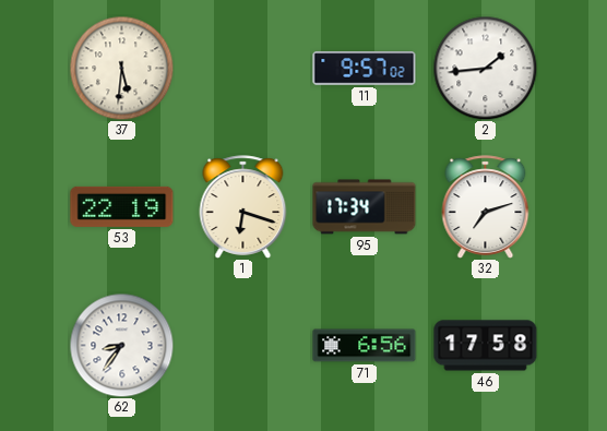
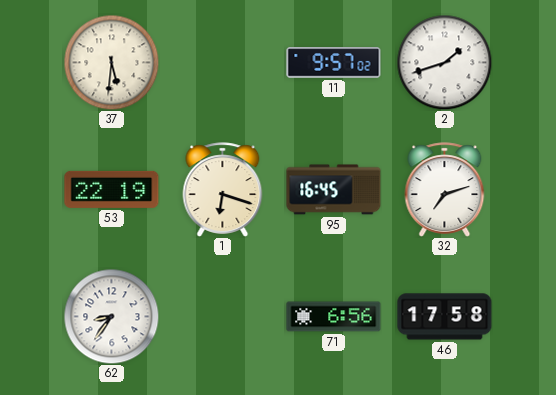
2: 1:44 -> 1:42
95: 17:34 -> 16:45
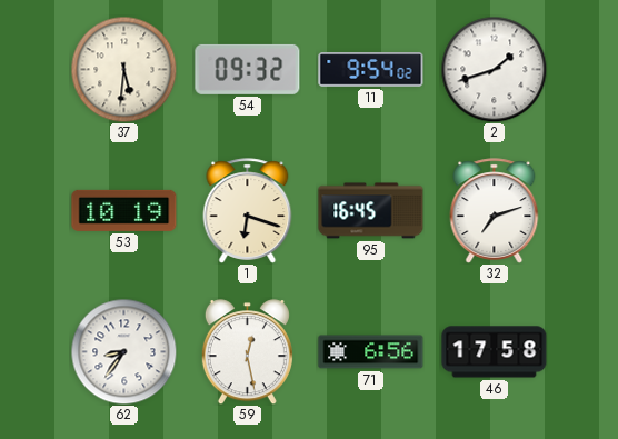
54: none -> 09:32
11: 9:57 -> 9:54
53: 22:19 -> 10:19
59: none -> 12:28
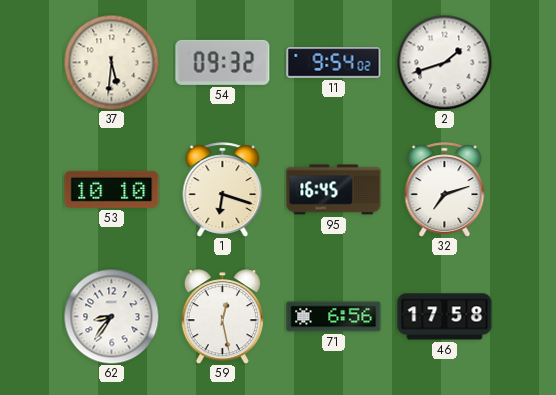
53: 10:19 -> 10:10
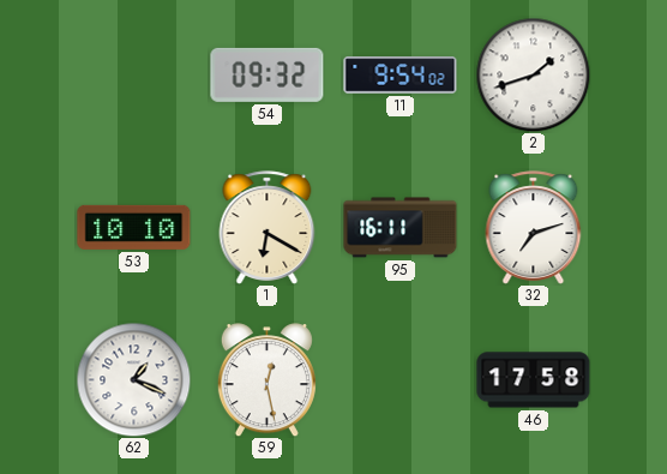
37: 5:31 -> none
1: 6:18 -> 6:20
95: 16:45 -> 16:11
62: 8:36 -> 1:19
71: 6:56 -> none
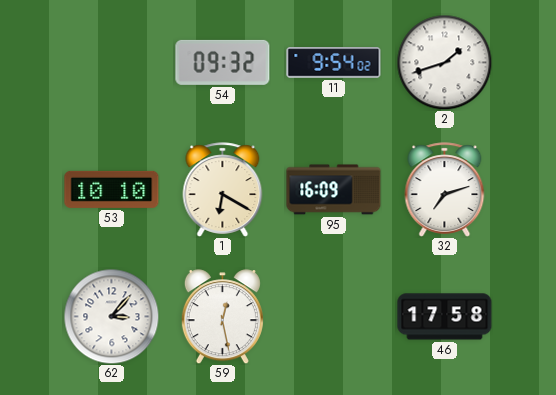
95: 16:11 -> 16:09
62: 1:19 -> 3:07
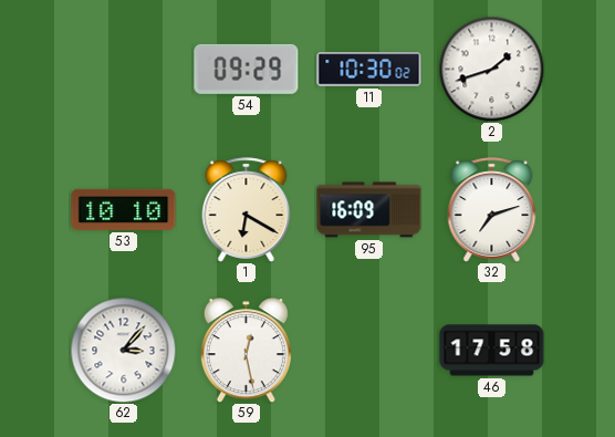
54: 09:32 -> 09:29
11: 9:54 -> 10:30
